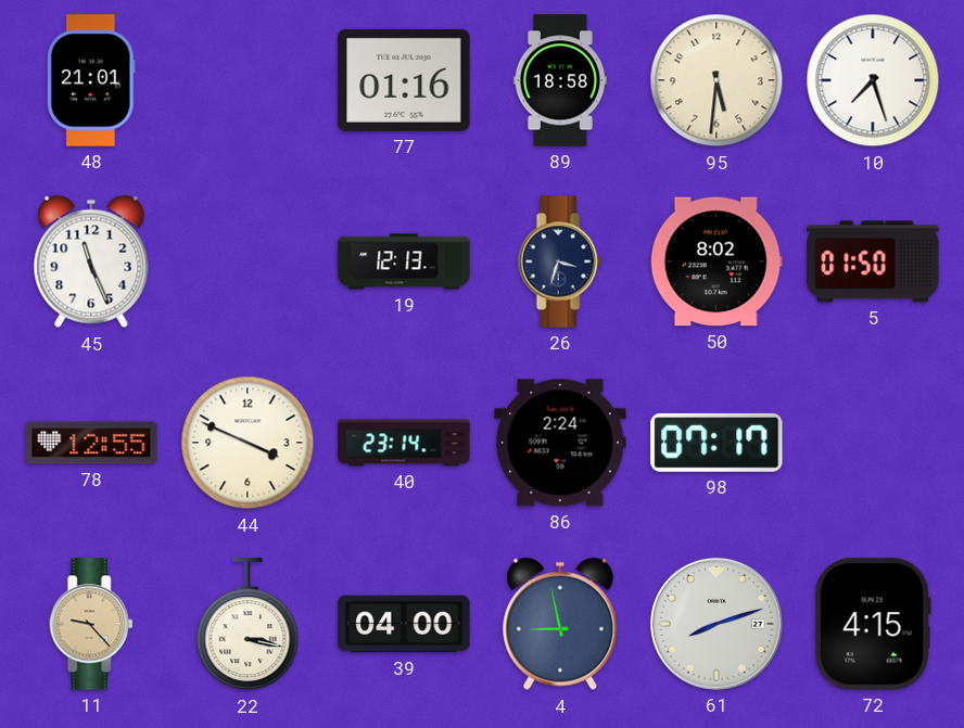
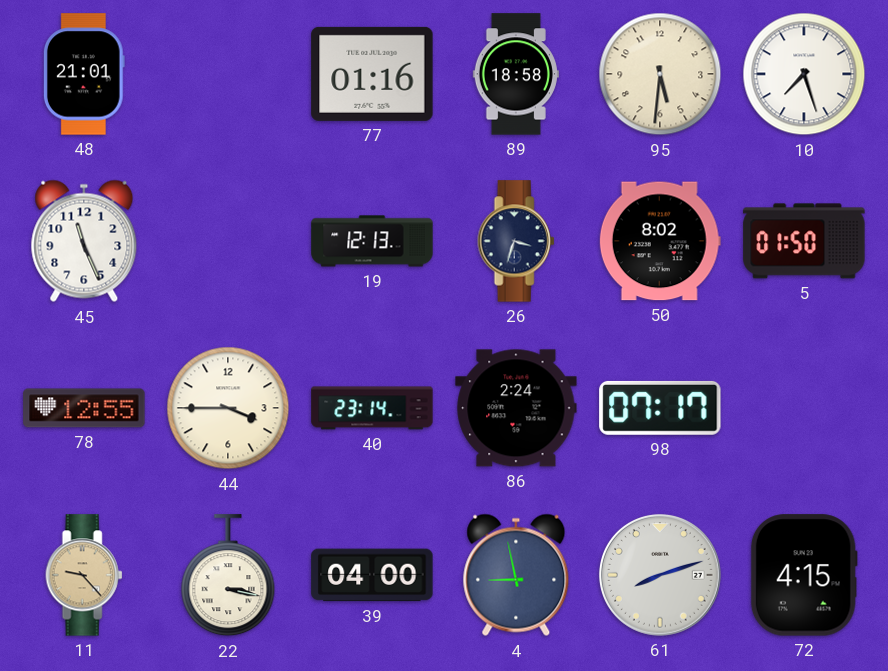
44: 3:49 -> 3:45
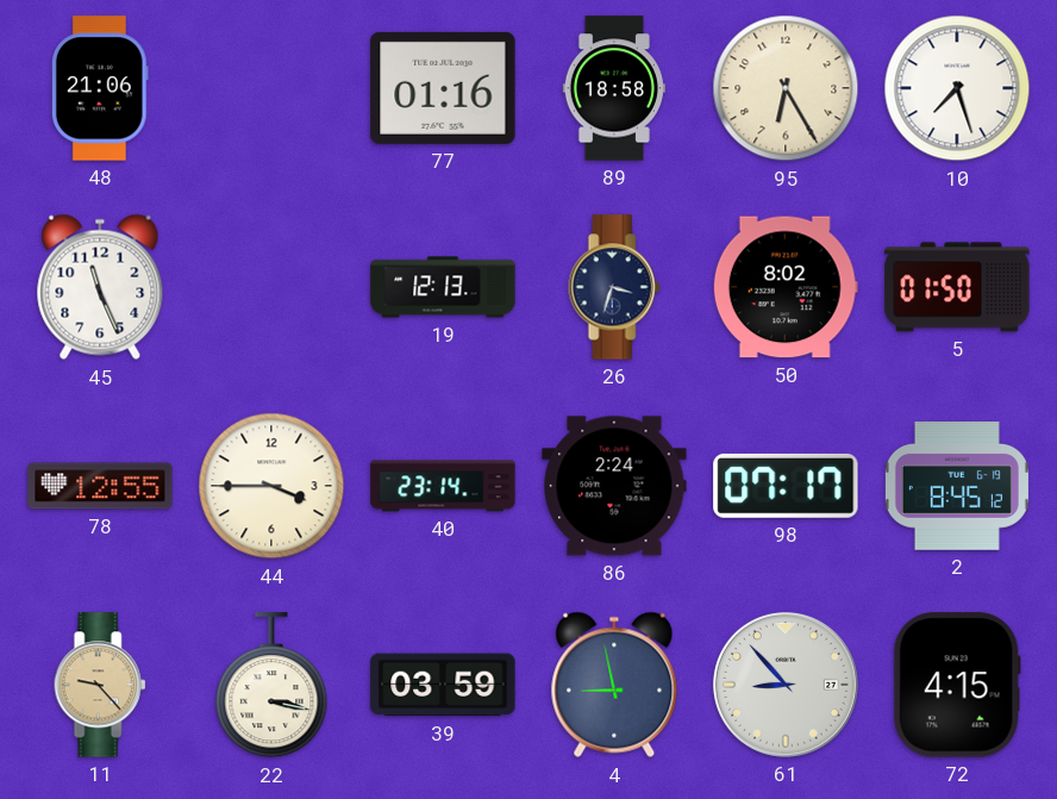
48: 21:01 -> 21:06
95: 5:31 -> 6:25
2: none -> 8:45
39: 04:00 -> 03:59
61: 8:12 -> 8:53
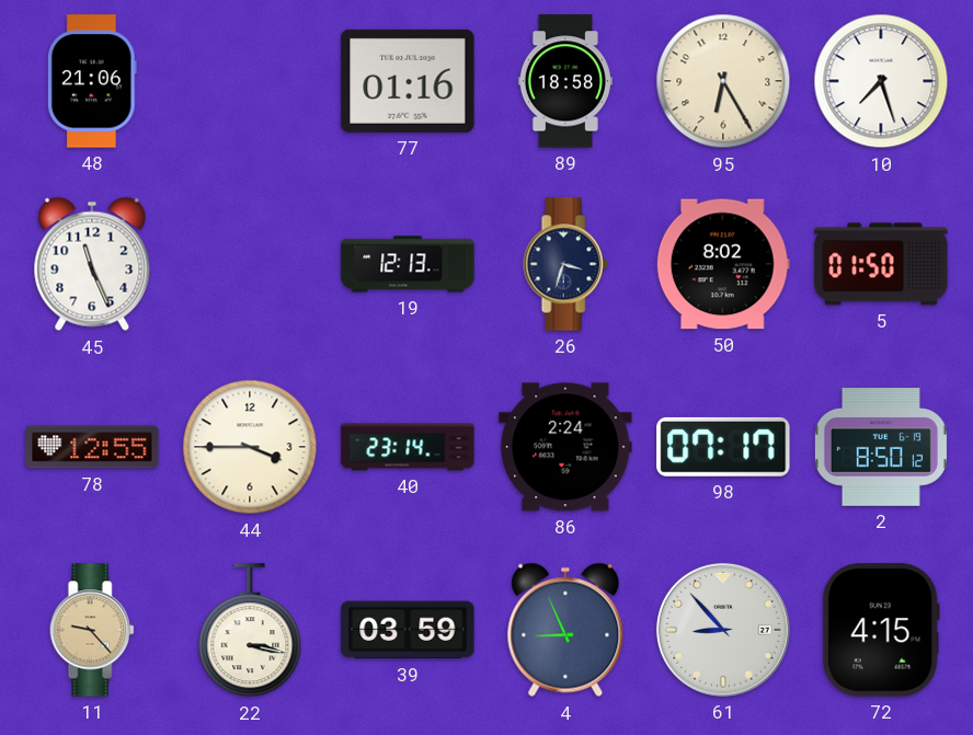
2: 8:45 -> 8:50
4: 8:58 -> 8:56
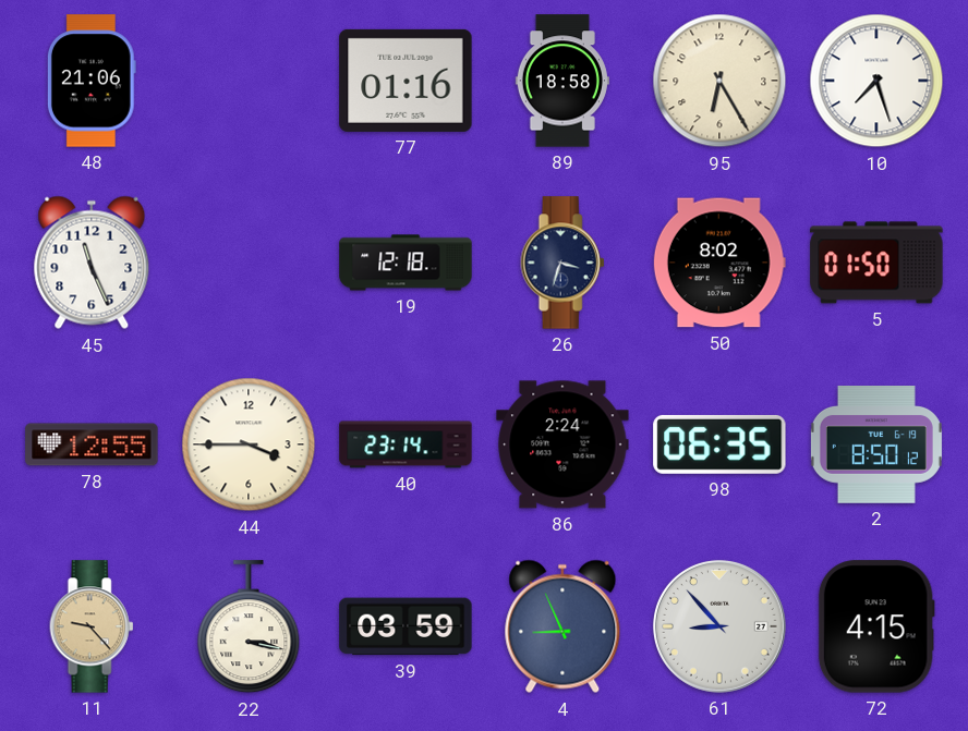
19: 12:13 -> 12:18
98: 07:17 -> 06:35
